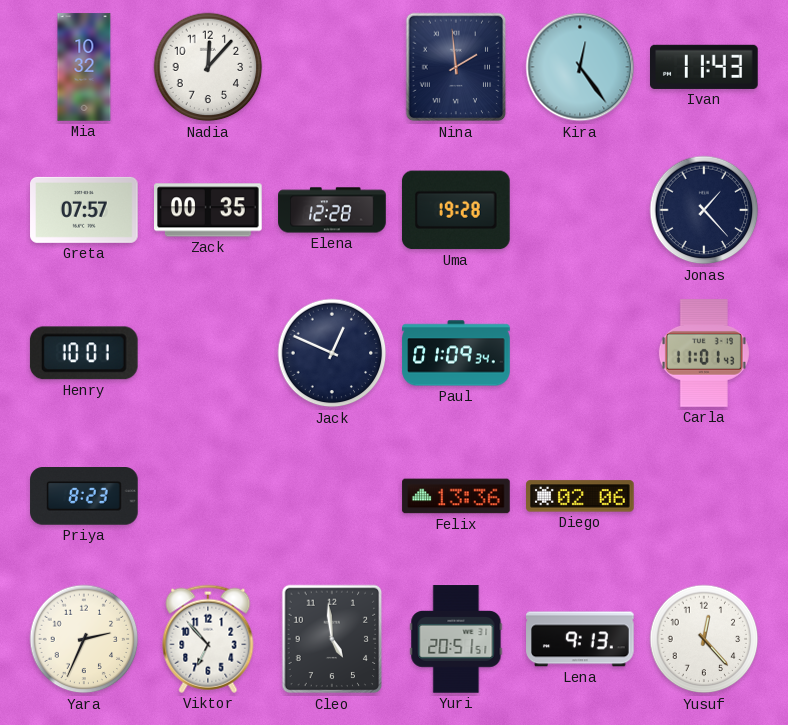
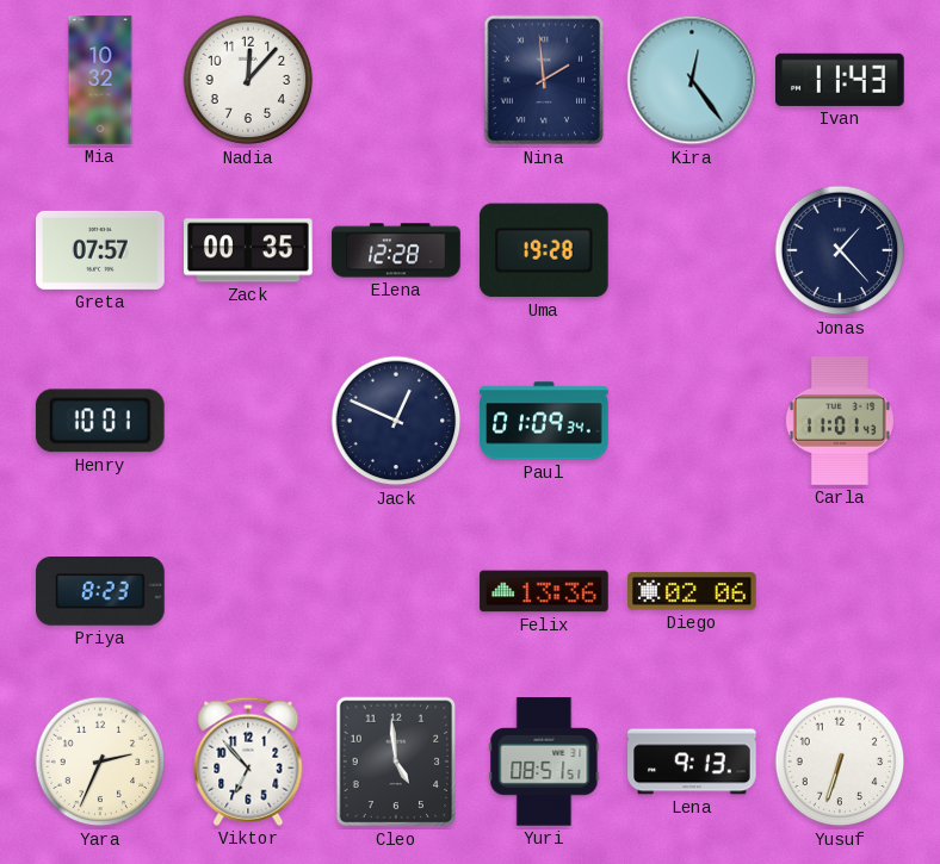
Yuri: 20:51 -> 08:51
Yusuf: 12:23 -> 6:33
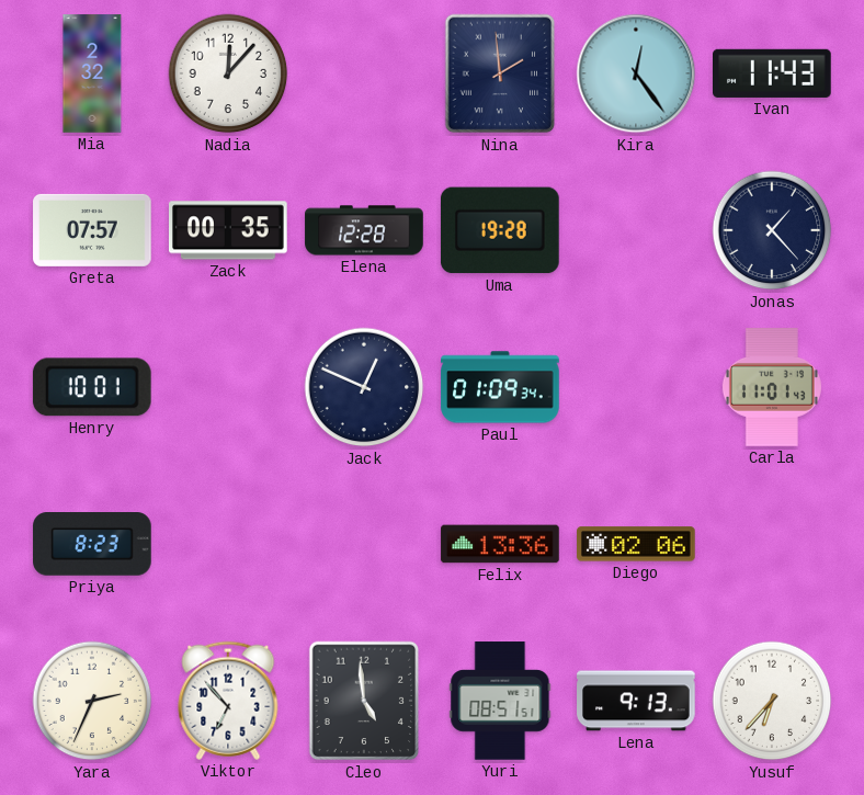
Mia: 10:32 -> 2:32
Yusuf: 6:33 -> 6:37
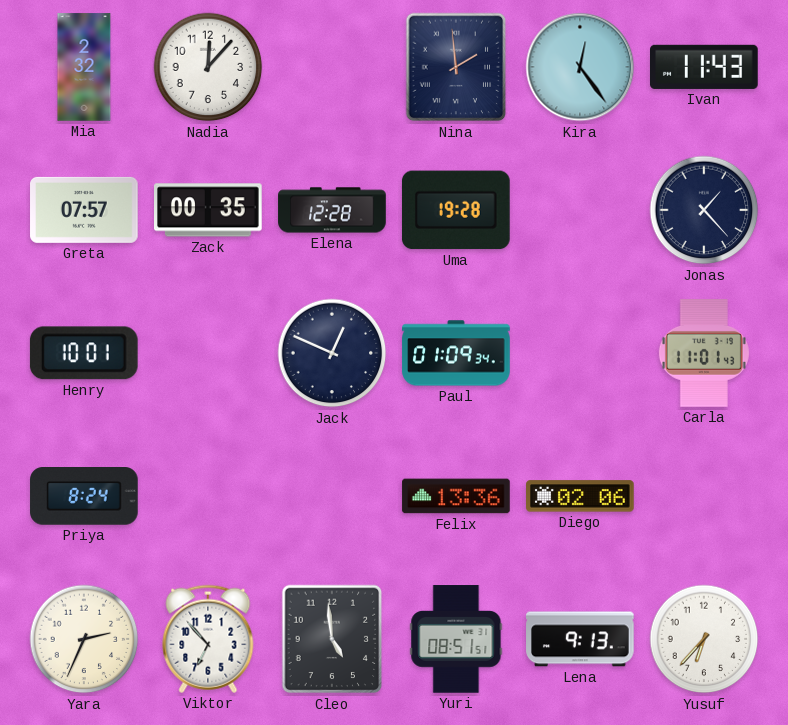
Priya: 8:23 -> 8:24
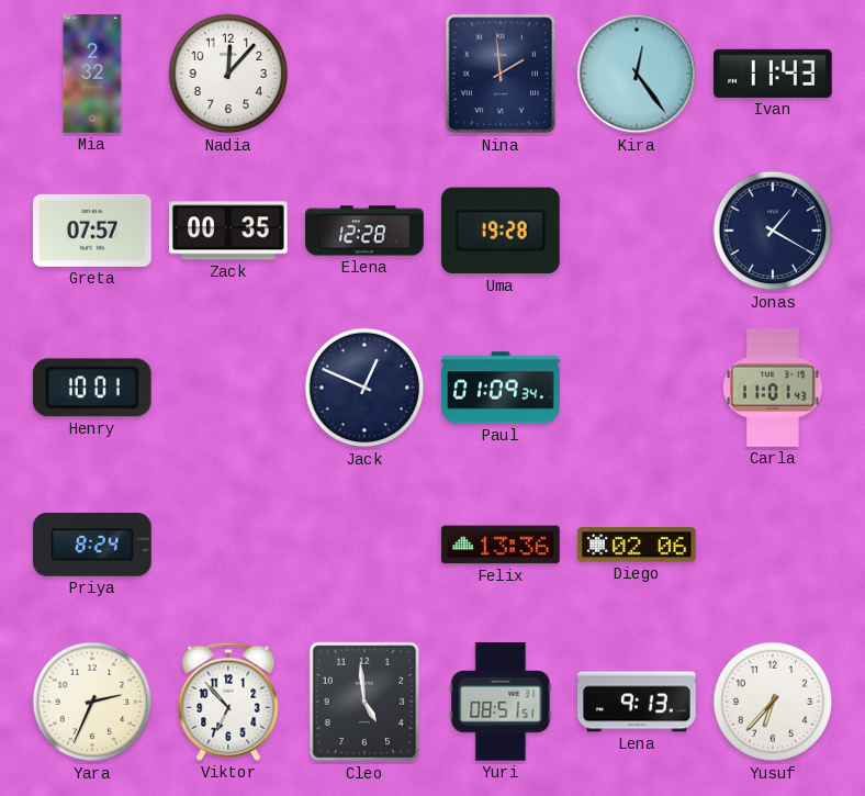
Jonas: 1:23 -> 1:20
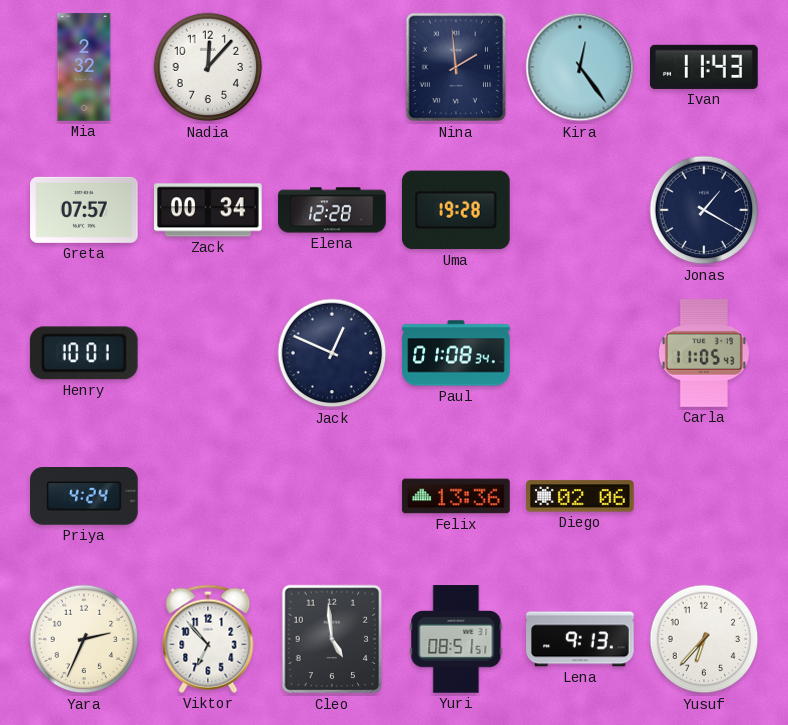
Zack: 00:35 -> 00:34
Paul: 01:09 -> 01:08
Carla: 11:01 -> 11:05
Priya: 8:24 -> 4:24
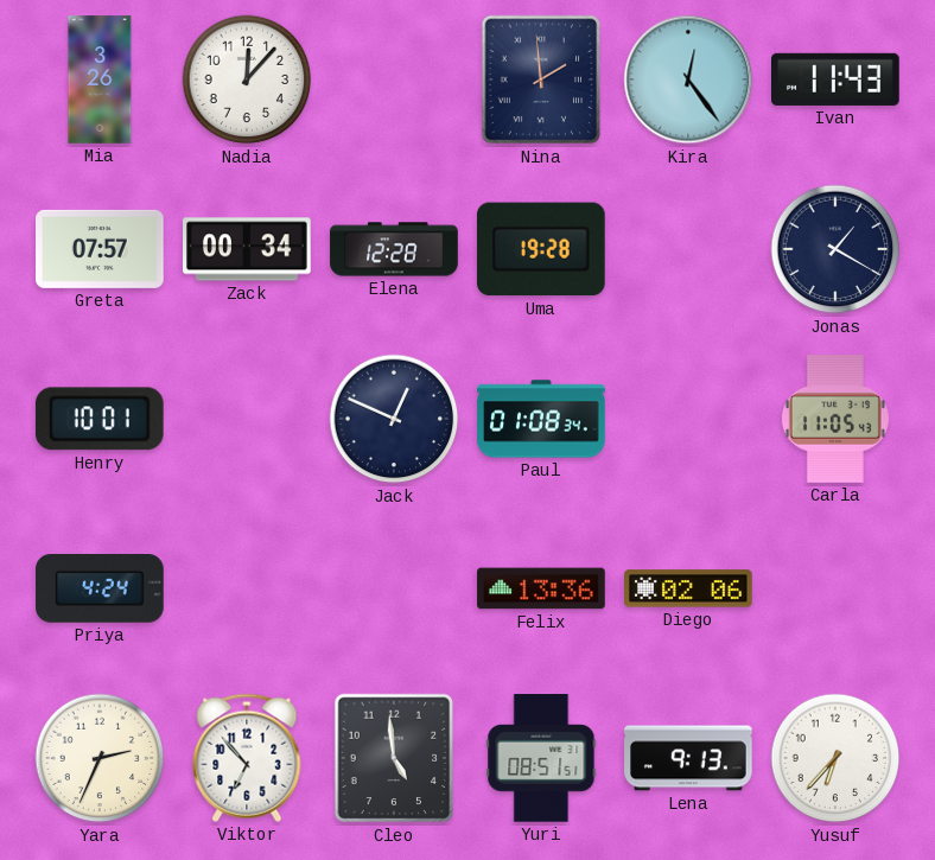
Mia: 2:32 -> 3:26
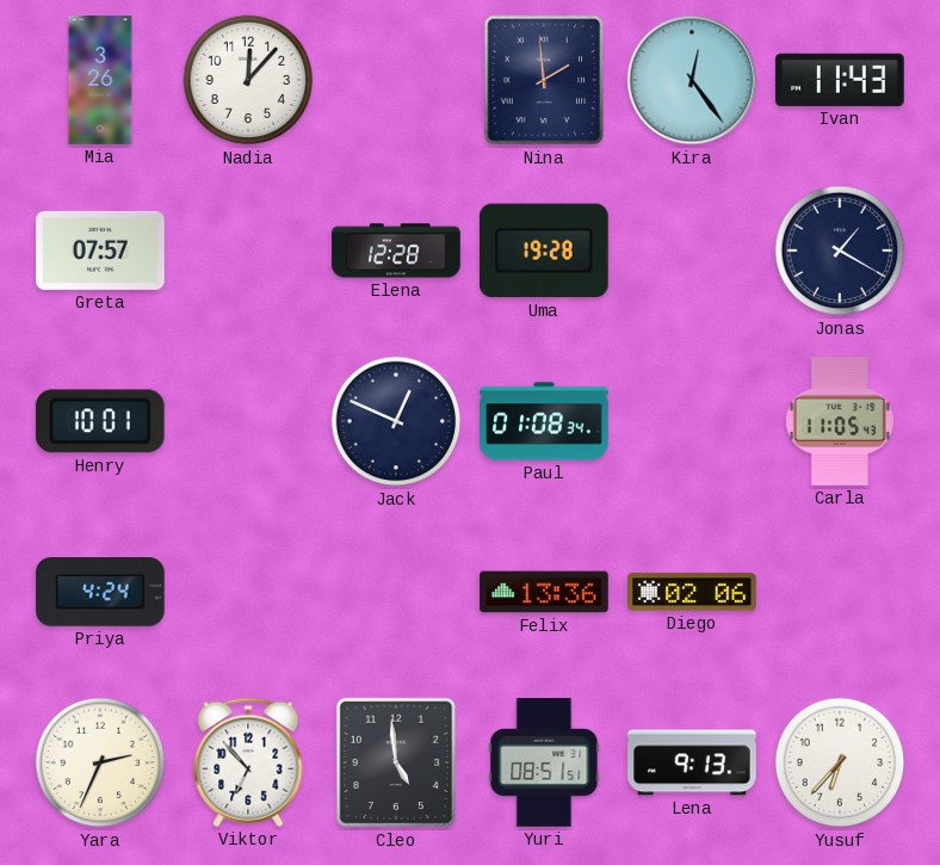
Zack: 00:34 -> none
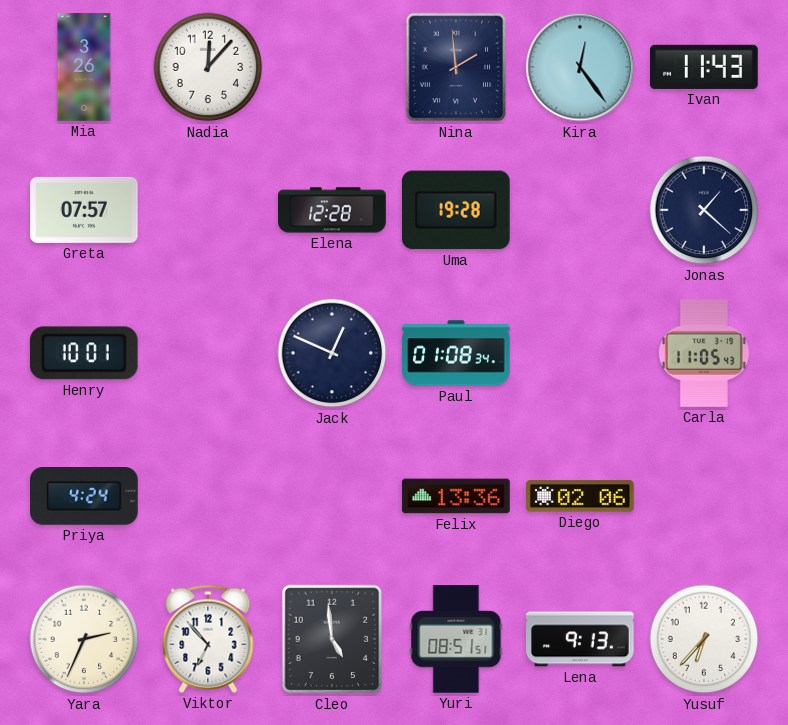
Jonas: 1:20 -> 1:22
